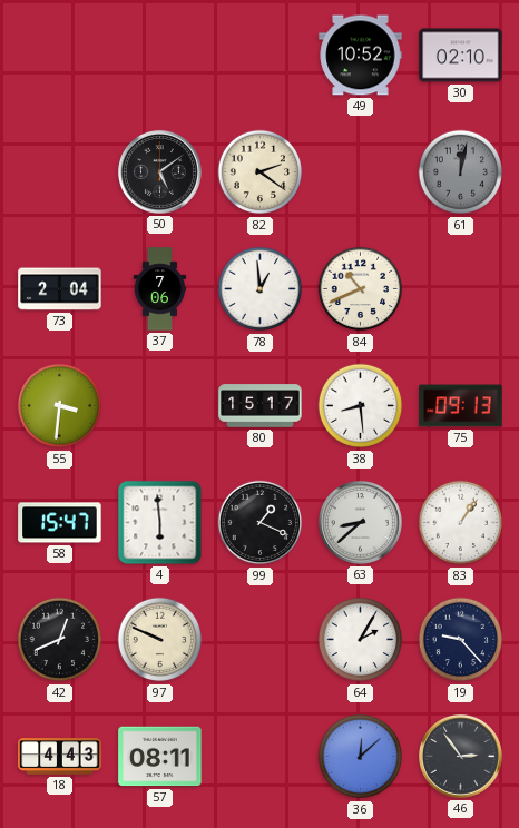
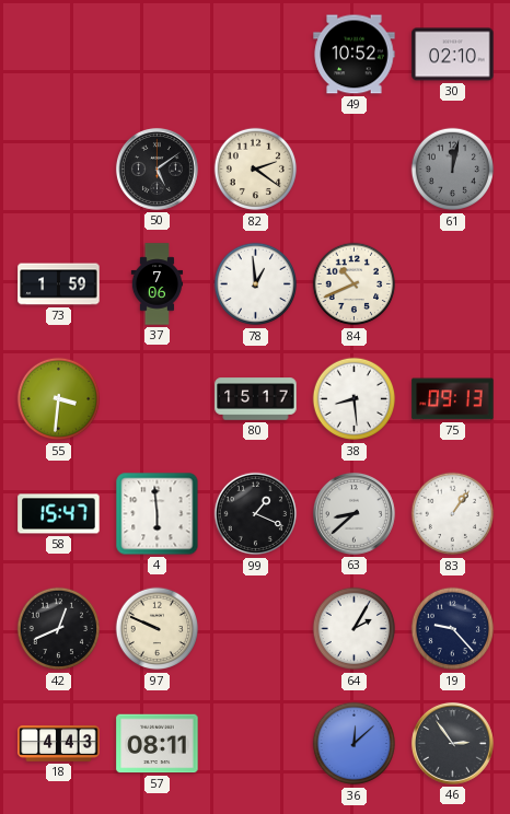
73: 2:04 -> 1:59
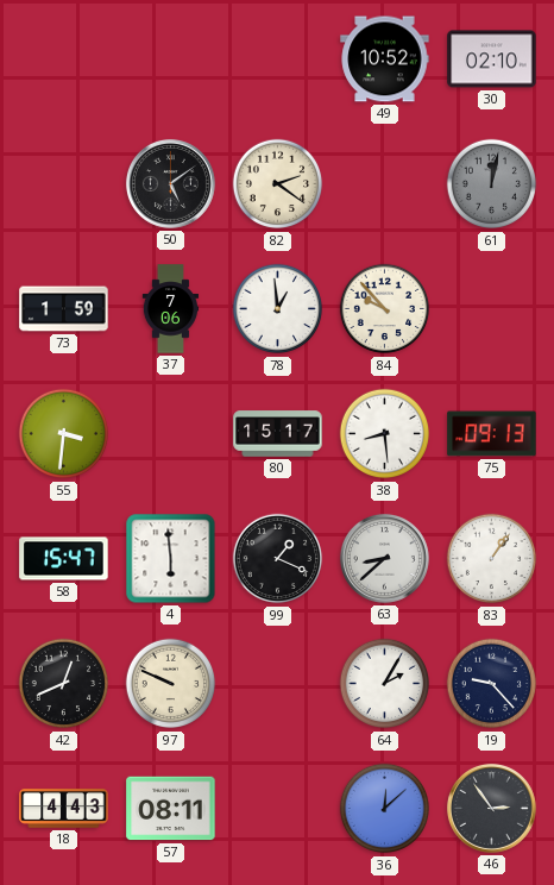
84: 10:41 -> 9:53
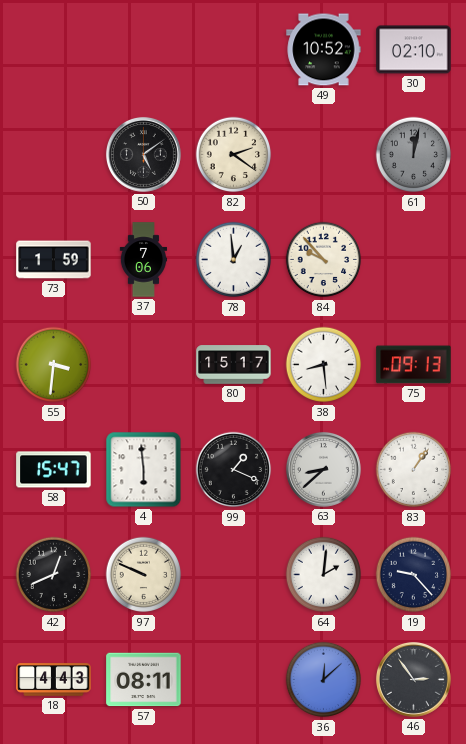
64: 2:05 -> 2:01
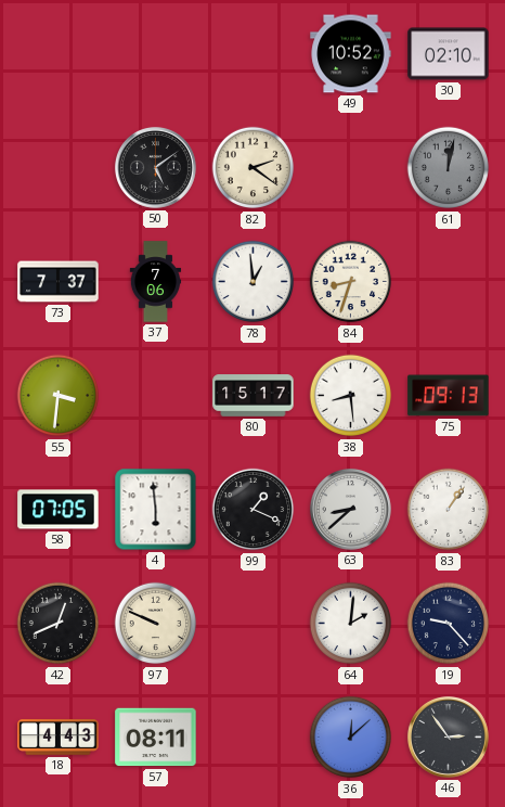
73: 1:59 -> 7:37
84: 9:53 -> 8:33
58: 15:47 -> 07:05
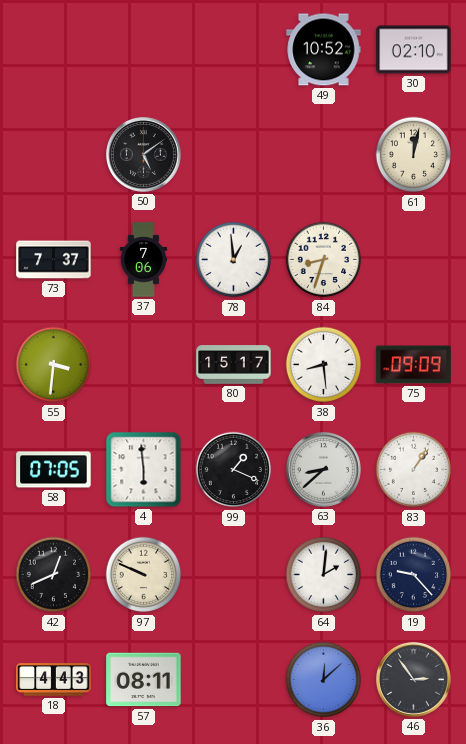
82: 2:21 -> none
61 dial: grey -> cream
75: 09:13 -> 09:09
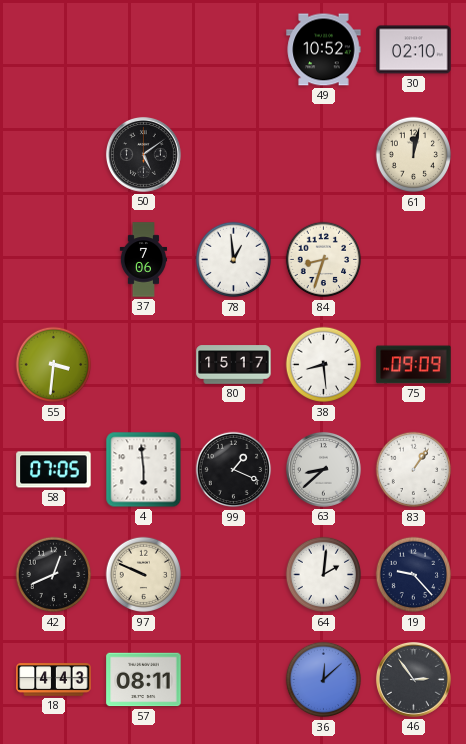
73: 7:37 -> none
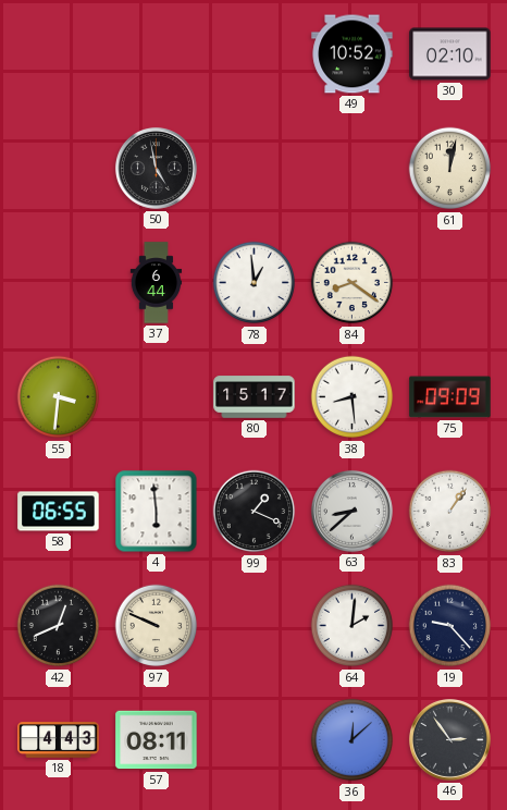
50: 5:09 -> 4:58
37: 7:06 -> 6:44
84: 8:33 -> 8:21
58: 07:05 -> 06:55
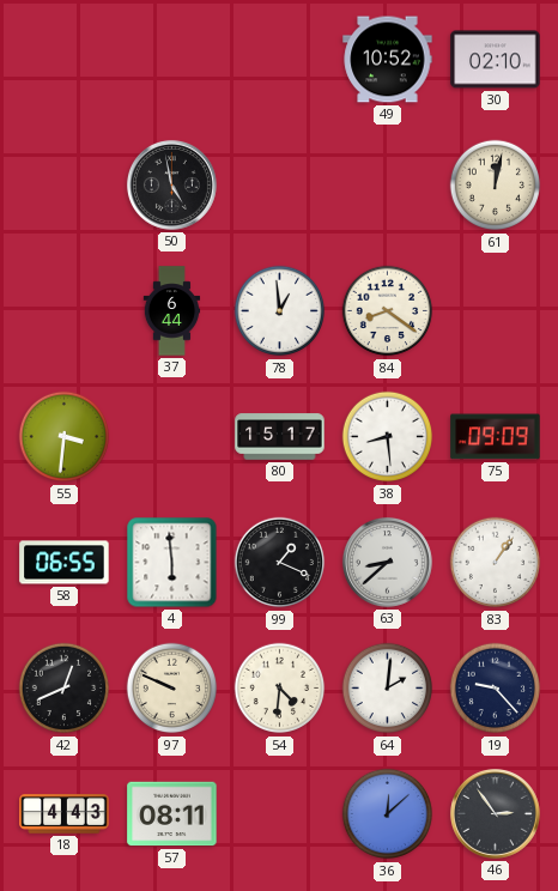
54: none -> 4:31
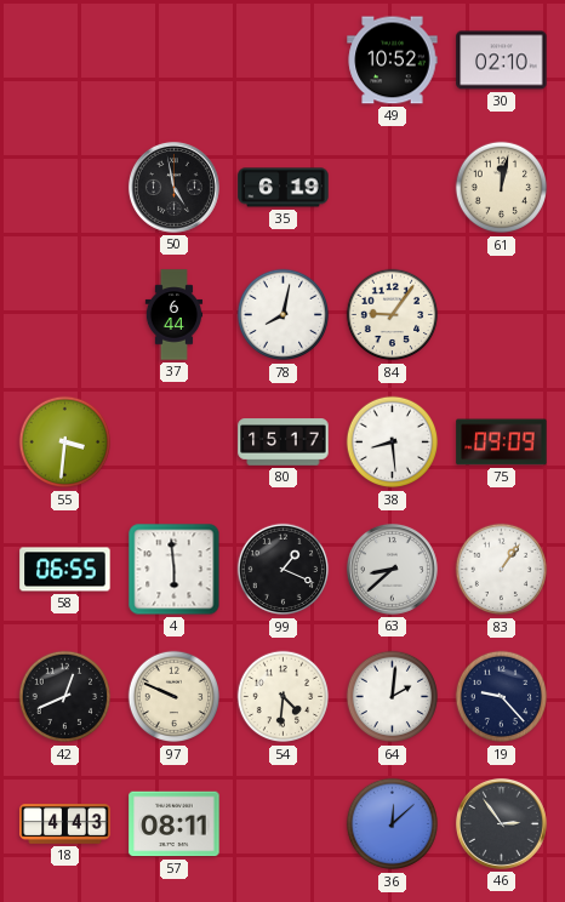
35: none -> 6:19
78: 12:59 -> 8:02
84: 8:21 -> 9:06
